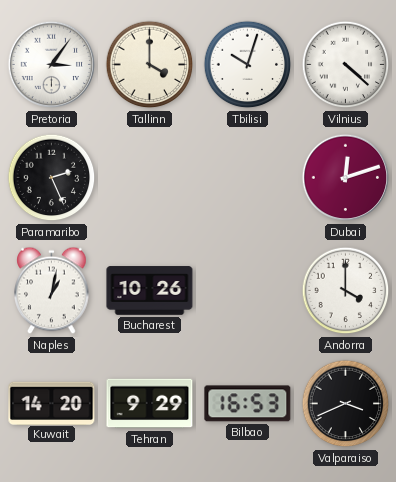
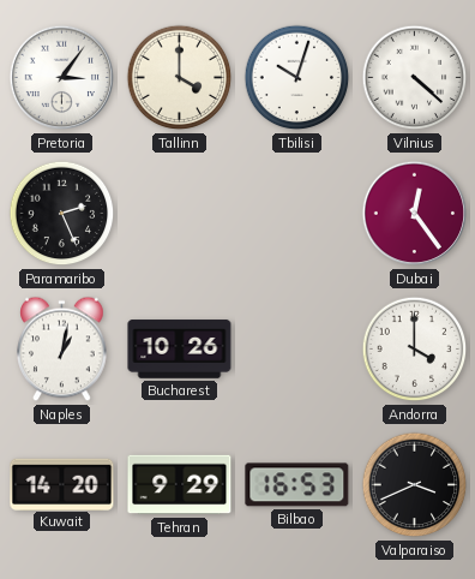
Dubai: 12:12 -> 12:24
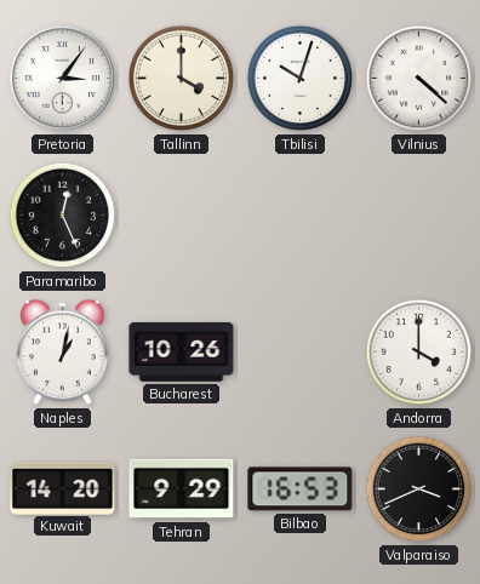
Paramaribo: 2:26 -> 12:26
Dubai: 12:24 -> none
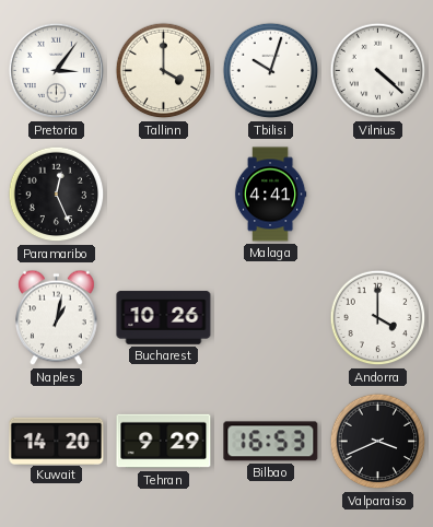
Malaga: none -> 4:41
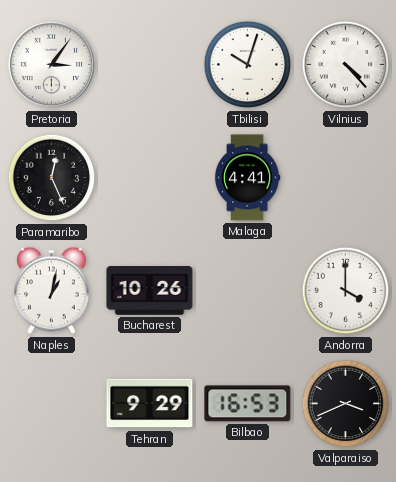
Tallinn: 4:00 -> none
Vilnius: 4:22 -> 4:23
Kuwait: 14:20 -> none
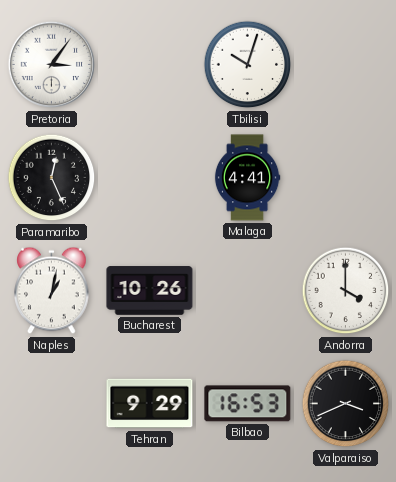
Vilnius: 4:23 -> none
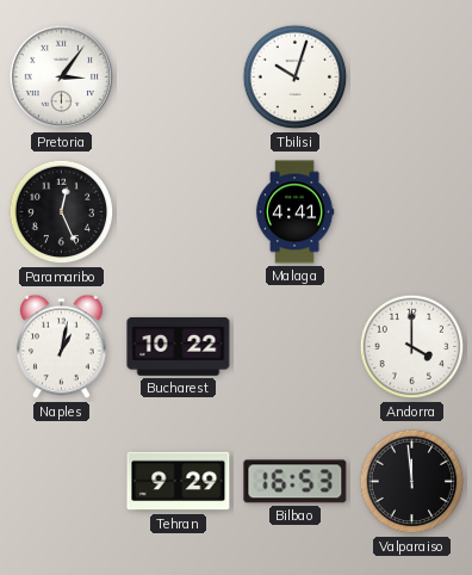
Bucharest: 10:26 -> 10:22
Valparaiso: 3:41 -> 11:59
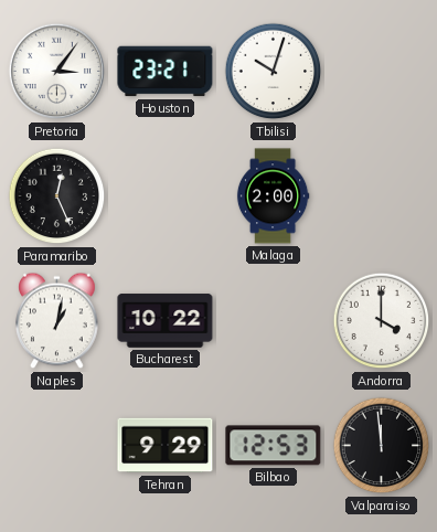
Houston: none -> 23:21
Malaga: 4:41 -> 2:00
Bilbao: 16:53 -> 12:53
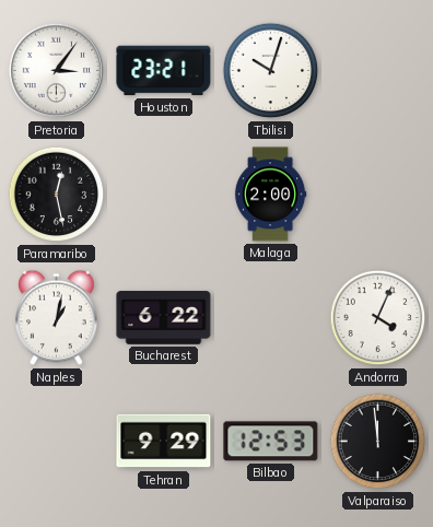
Paramaribo: 12:26 -> 12:28
Bucharest: 10:22 -> 6:22
Andorra: 4:00 -> 4:04
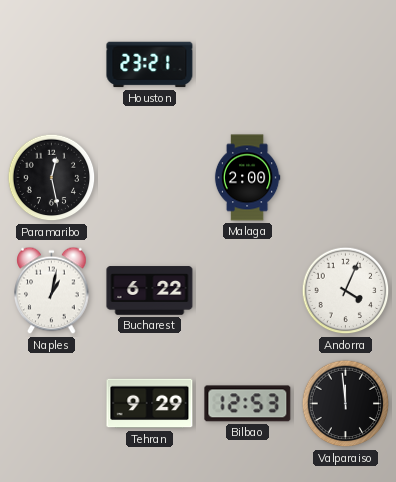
Pretoria: 3:06 -> none
Tbilisi: 10:03 -> none
